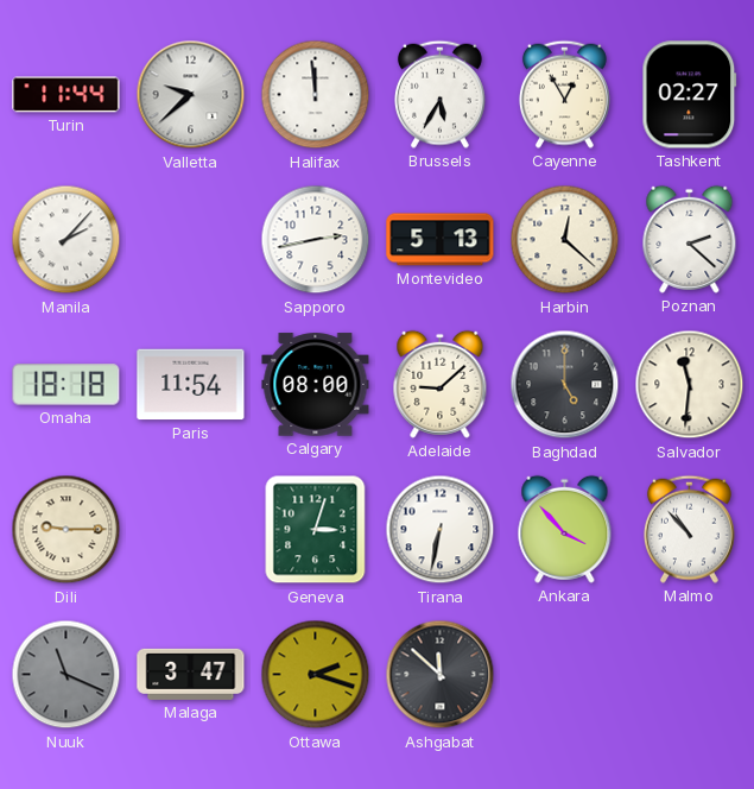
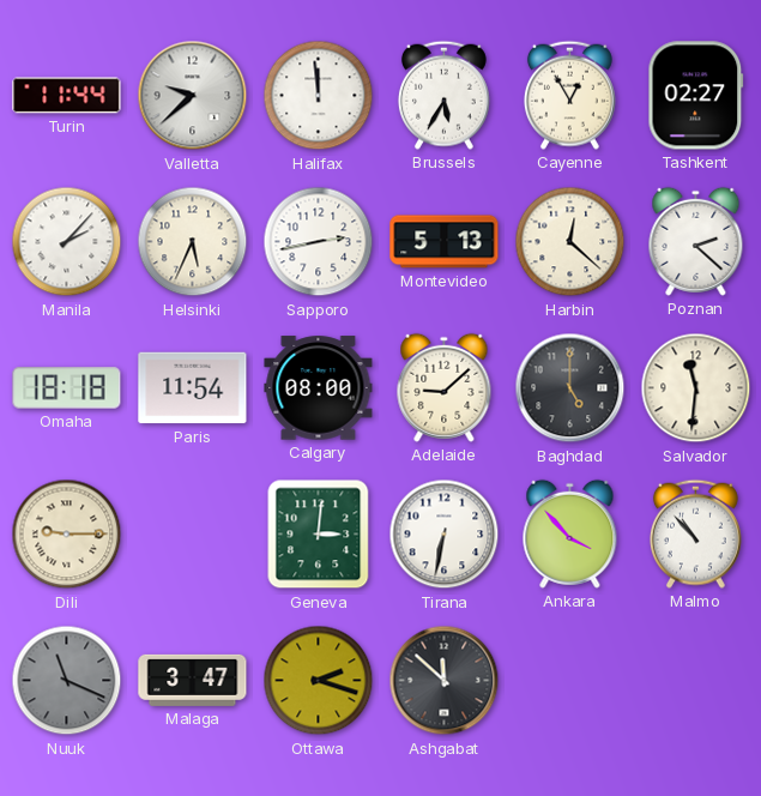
Helsinki: none -> 5:34
Geneva: 3:03 -> 3:01
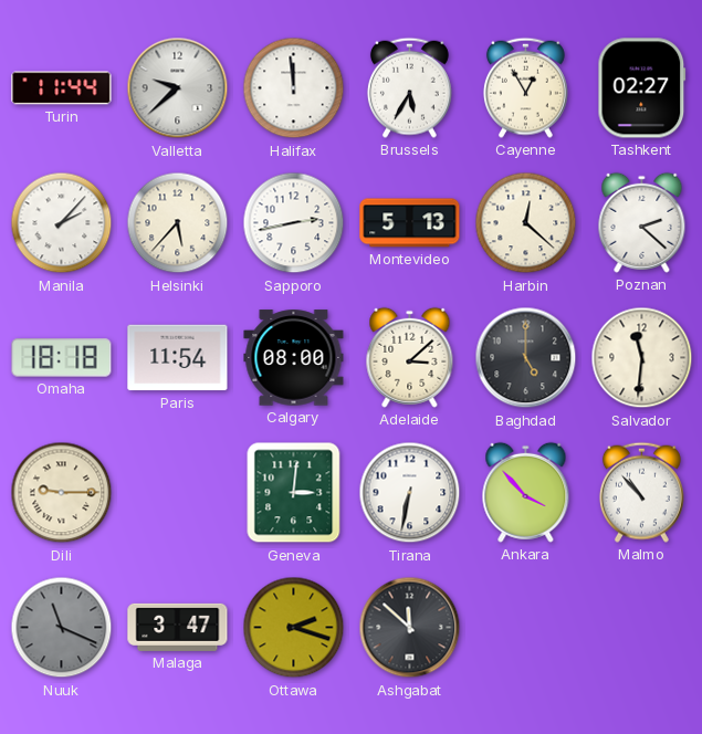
Helsinki: 5:34 -> 5:37
Adelaide: 9:08 -> 3:08
